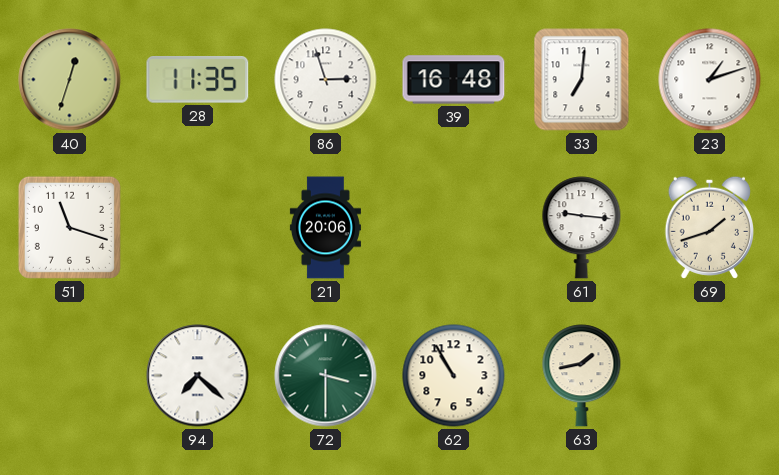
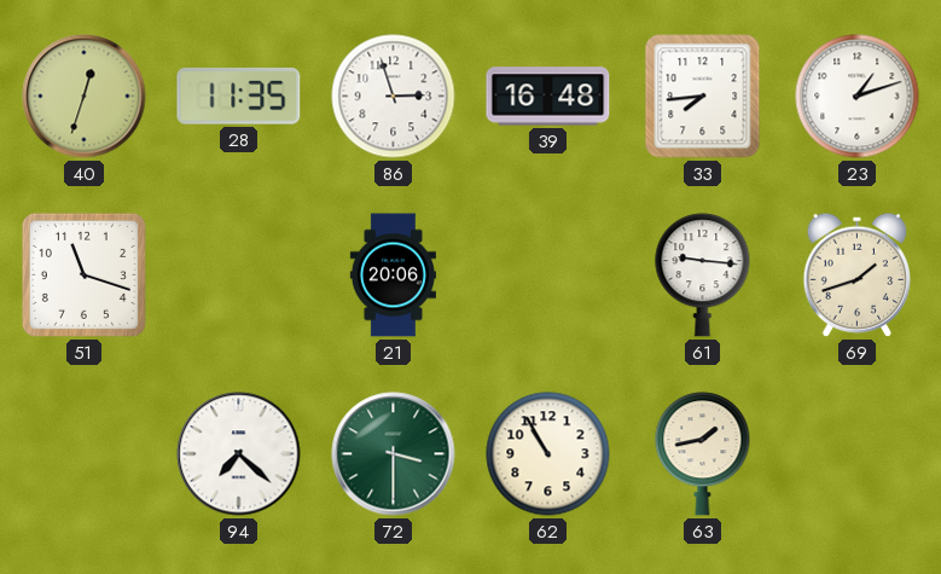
33: 7:01 -> 7:44
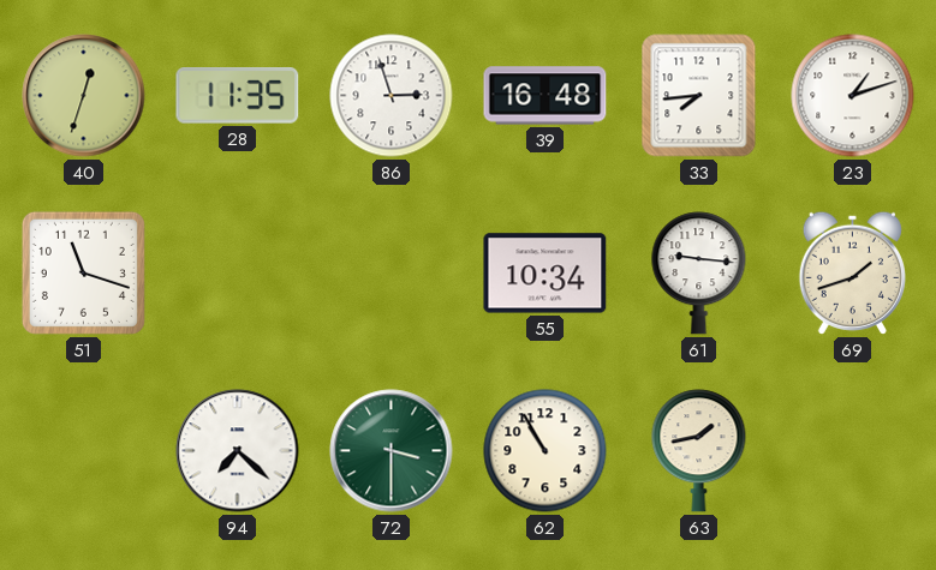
21: 20:06 -> none
55: none -> 10:34
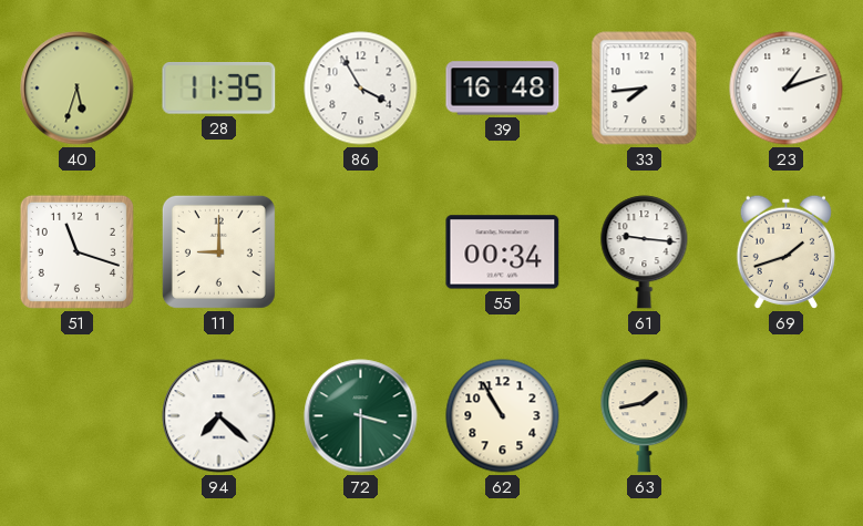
40: 12:33 -> 5:33
86: 2:57 -> 3:55
11: none -> 9:00
55: 10:34 -> 00:34
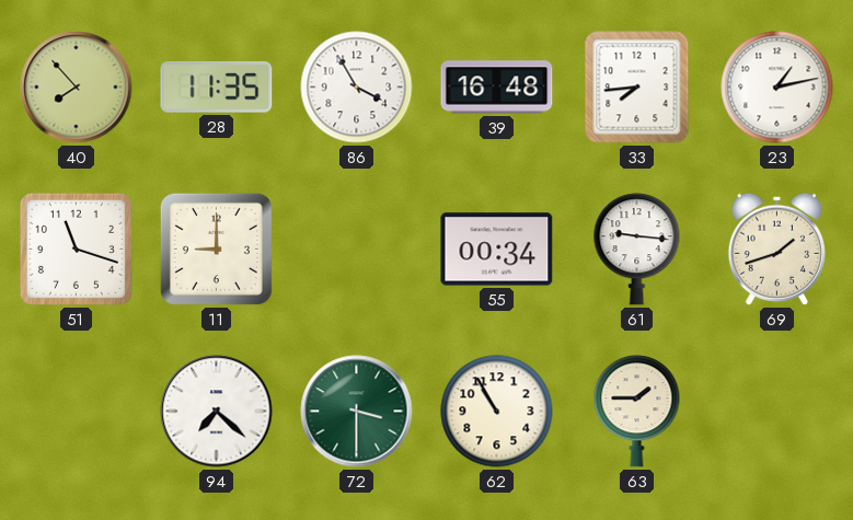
40: 5:33 -> 7:53
23: 1:12 -> 1:13
63: 1:43 -> 1:45
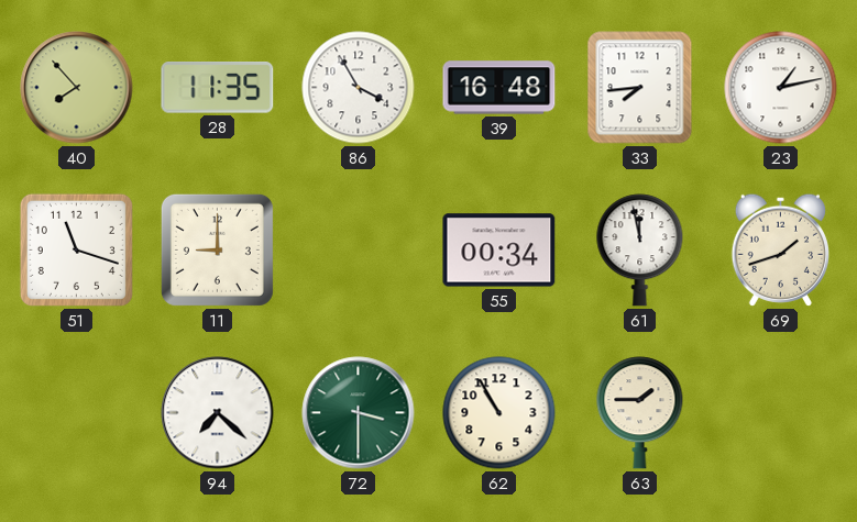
61: 9:16 -> 11:58
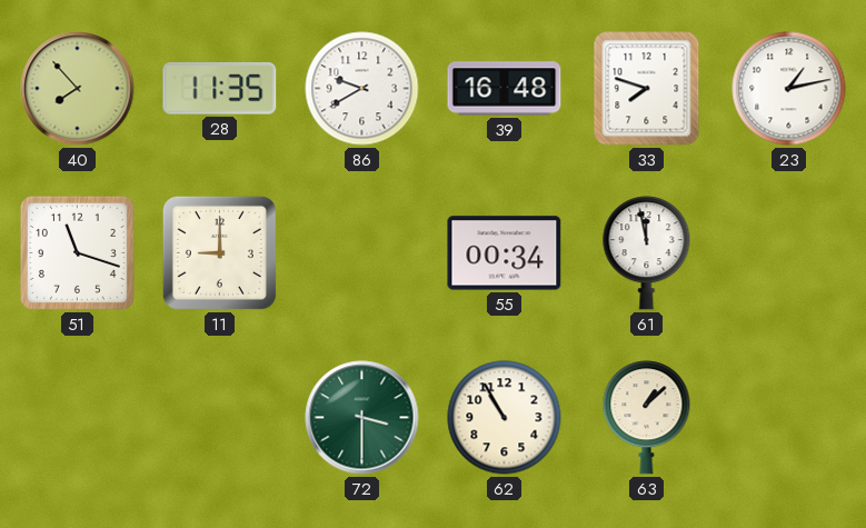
86: 3:55 -> 9:40
33: 7:44 -> 7:48
69: 1:42 -> none
94: 7:22 -> none
63: 1:45 -> 1:08
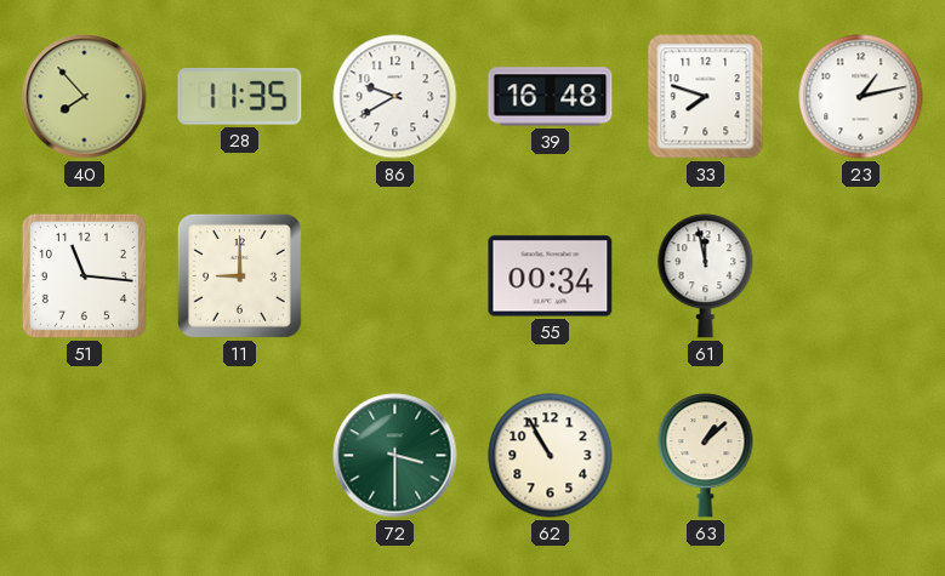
51: 11:18 -> 11:16
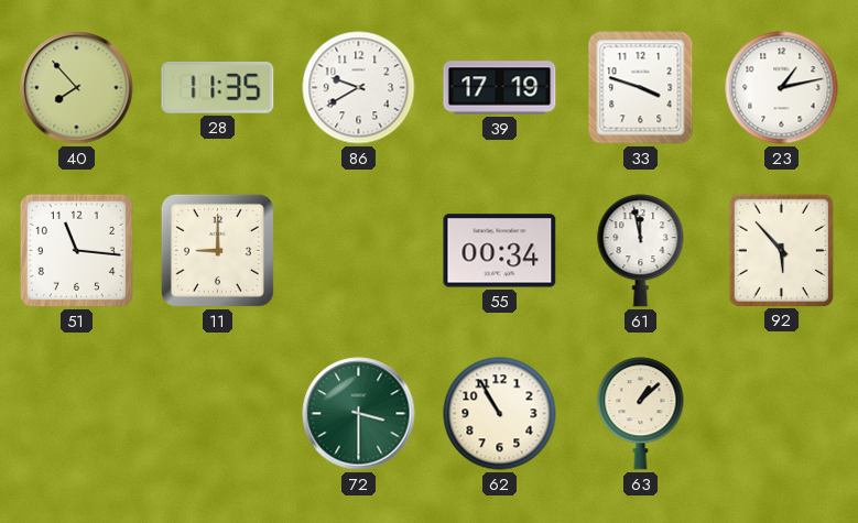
39: 16:48 -> 17:19
33: 7:48 -> 3:48
92: none -> 5:53
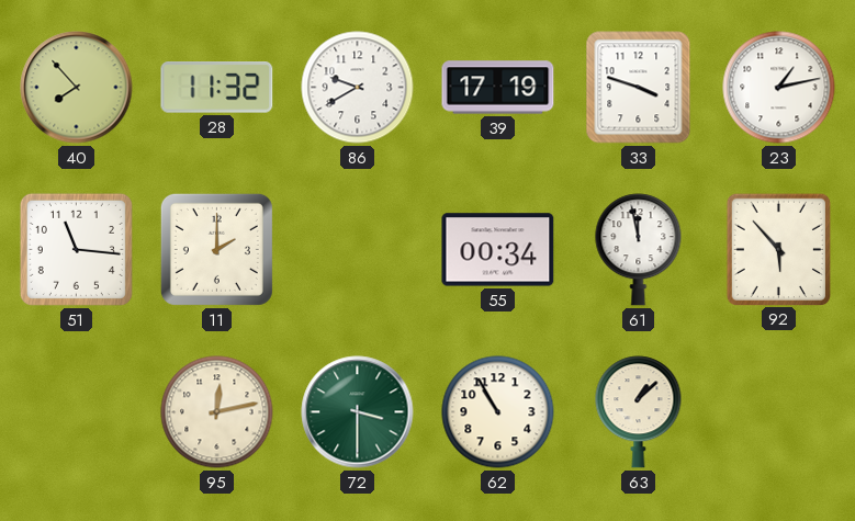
28: 11:35 -> 11:32
11: 9:00 -> 2:00
95: none -> 12:13
